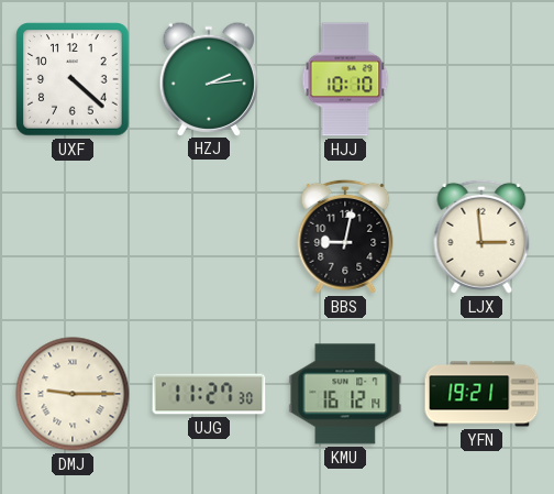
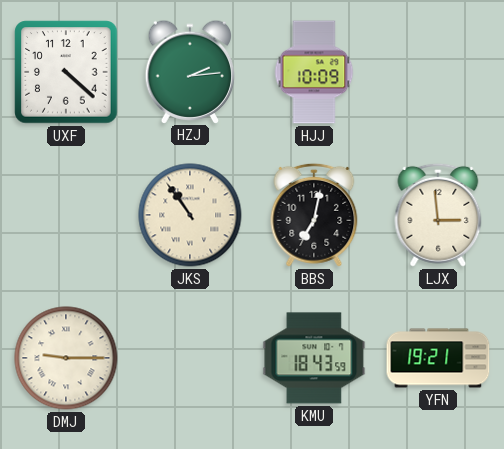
HJJ: 10:10 -> 10:09
JKS: none -> 10:54
BBS: 9:02 -> 7:02
UJG: 11:27 -> none
KMU: 16:12 -> 18:43
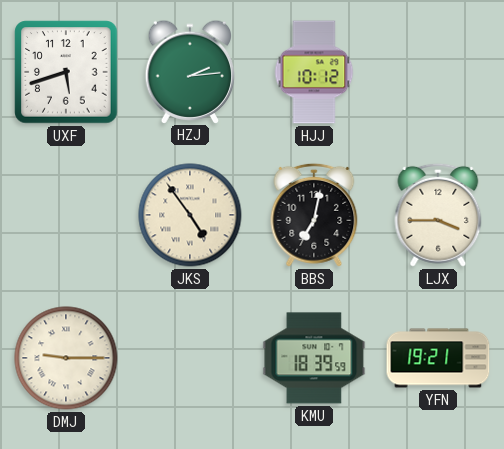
UXF: 4:22 -> 5:42
HJJ: 10:09 -> 10:12
JKS: 10:54 -> 4:54
LJX: 2:59 -> 3:45
KMU: 18:43 -> 18:39
